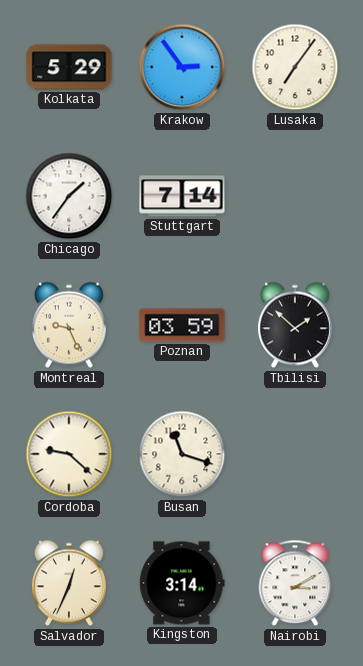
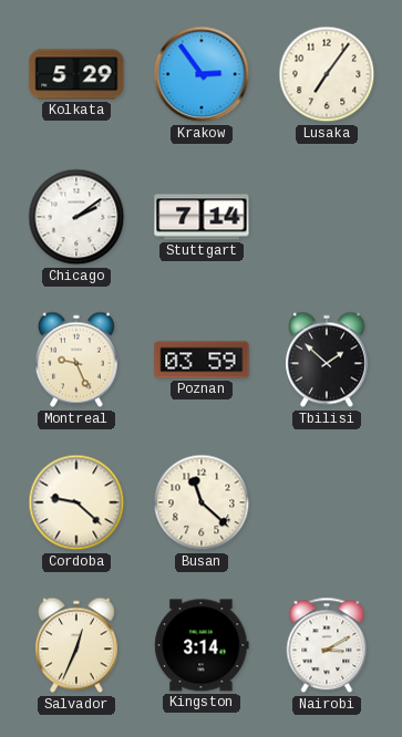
Chicago: 1:36 -> 2:09
Busan: 11:18 -> 11:22
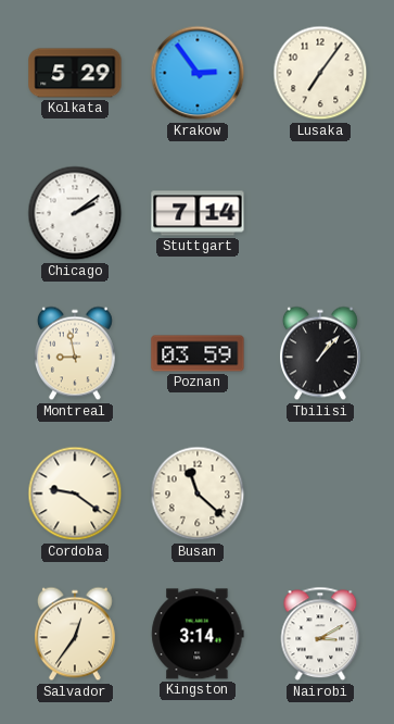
Montreal: 9:26 -> 8:58
Tbilisi: 1:52 -> 1:07
Cordoba: 9:22 -> 9:21
Salvador: 12:34 -> 12:36
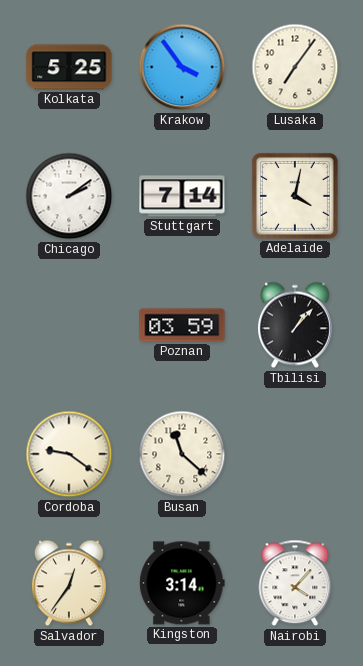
Kolkata: 5:29 -> 5:25
Krakow: 2:54 -> 3:54
Adelaide: none -> 4:02
Montreal: 8:58 -> none
Nairobi: 3:10 -> 4:07
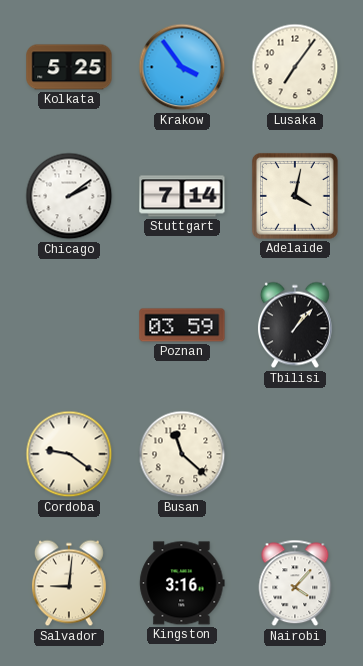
Salvador: 12:36 -> 9:01
Kingston: 3:14 -> 3:16
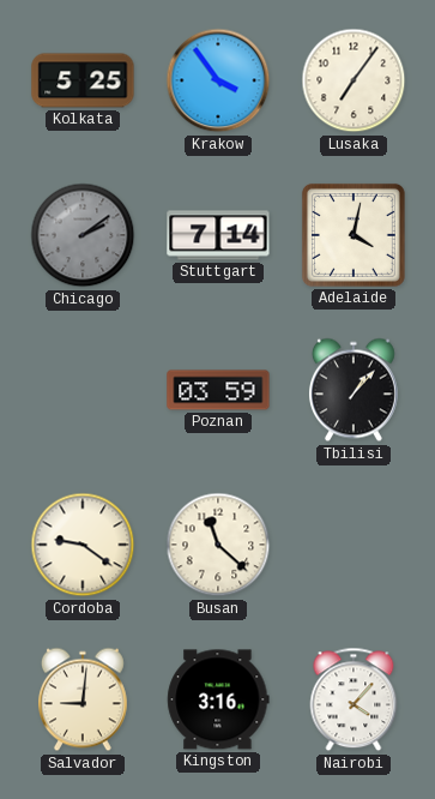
Chicago dial: white -> grey
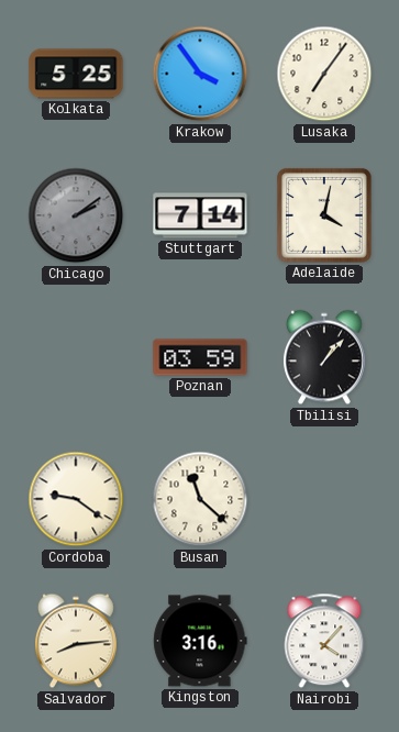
Salvador: 9:01 -> 8:14
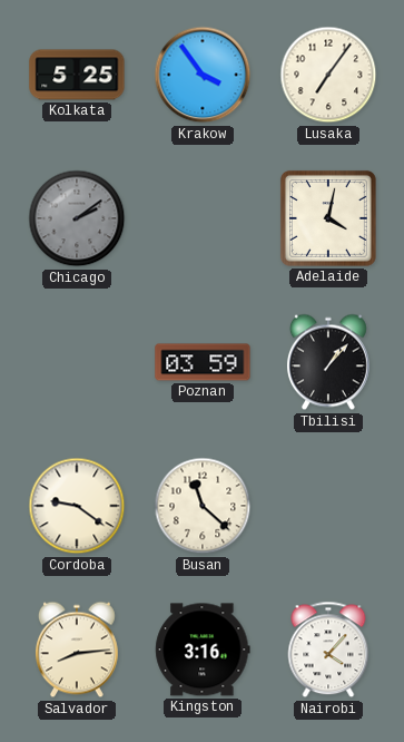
Stuttgart: 7:14 -> none
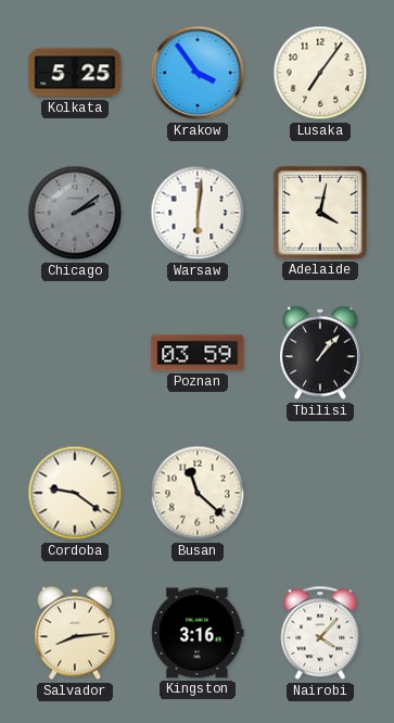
Warsaw: none -> 6:01
